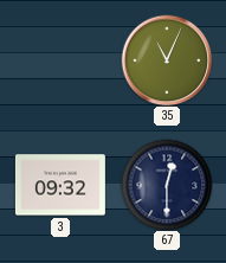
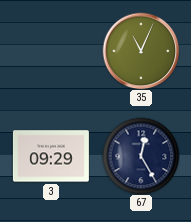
3: 09:32 -> 09:29
67: 12:30 -> 12:25
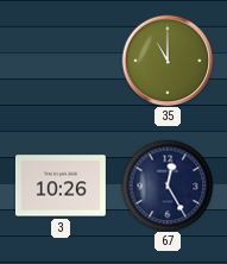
35: 11:04 -> 11:00
3: 09:29 -> 10:26
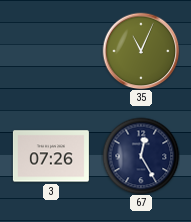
35: 11:00 -> 11:04
3: 10:26 -> 07:26
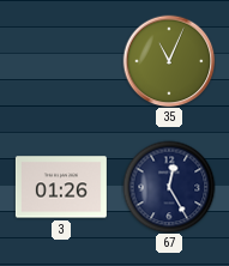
3: 07:26 -> 01:26
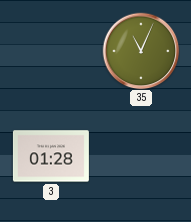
3: 01:26 -> 01:28
67: 12:25 -> none
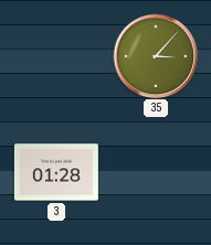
35: 11:04 -> 3:07
